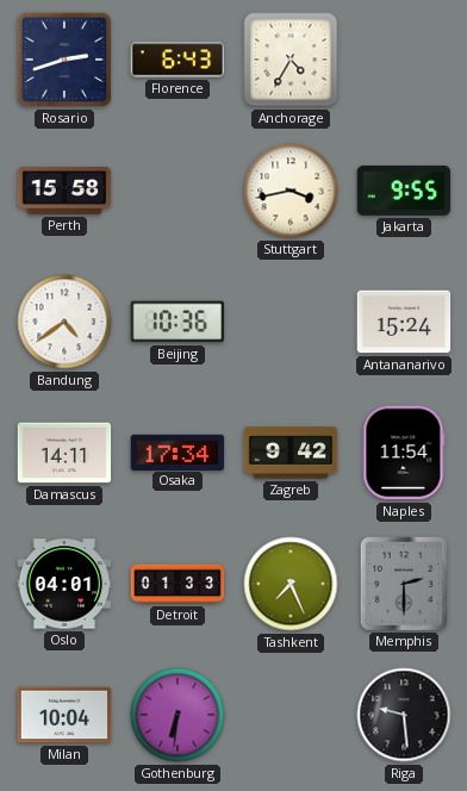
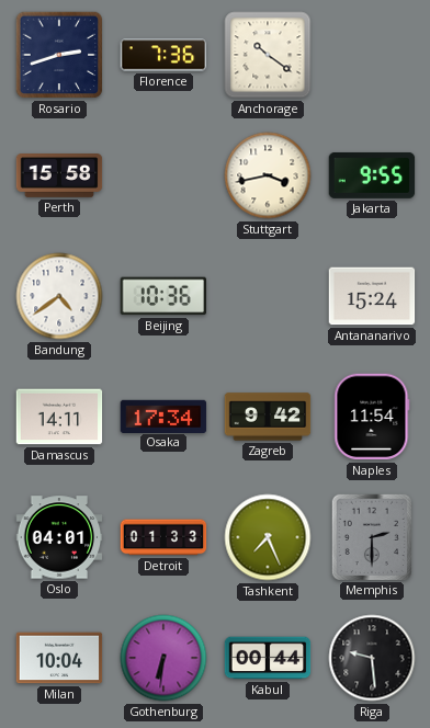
Florence: 6:43 -> 7:36
Anchorage: 4:35 -> 10:21
Kabul: none -> 00:44
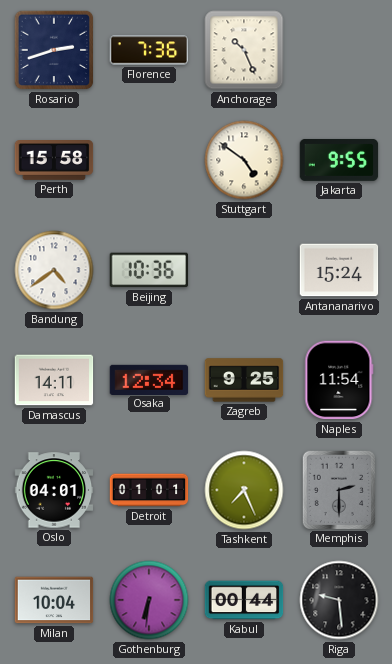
Anchorage: 10:21 -> 10:26
Stuttgart: 3:43 -> 4:51
Osaka: 17:34 -> 12:34
Zagreb: 9:42 -> 9:25
Detroit: 01:33 -> 01:01
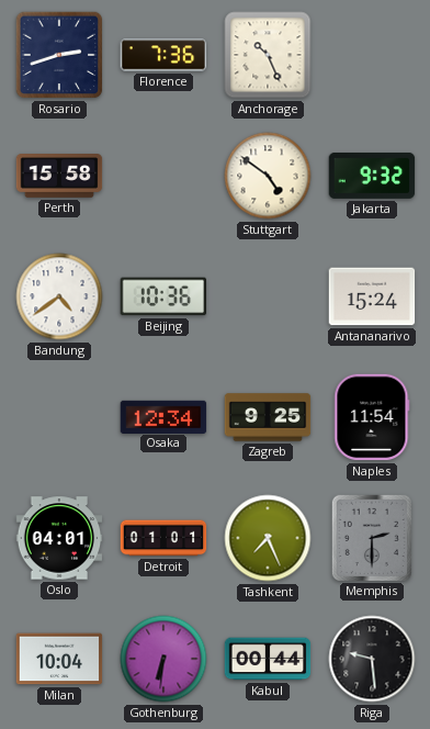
Jakarta: 9:55 -> 9:32
Damascus: 14:11 -> none
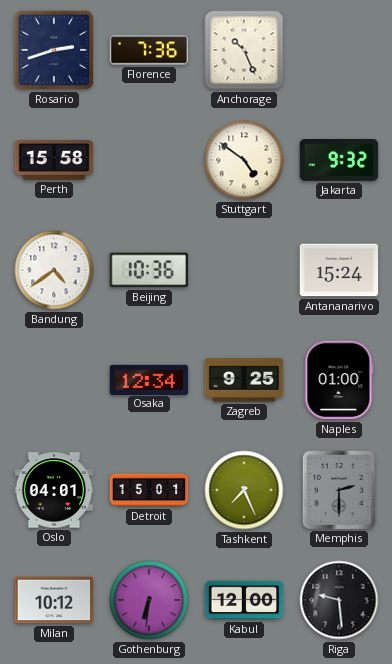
Naples: 11:54 -> 01:00
Detroit: 01:01 -> 15:01
Milan: 10:04 -> 10:12
Kabul: 00:44 -> 12:00
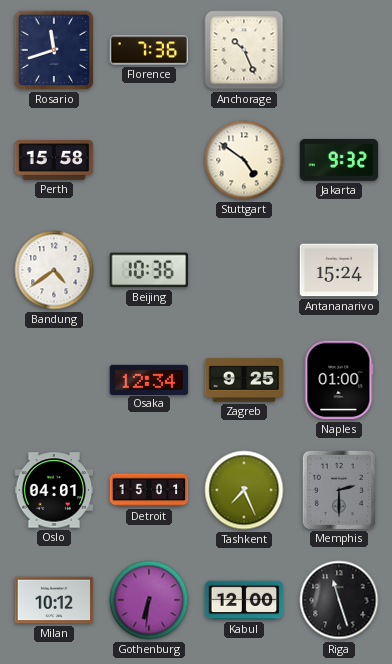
Rosario: 2:42 -> 11:42
Riga: 9:29 -> 11:27
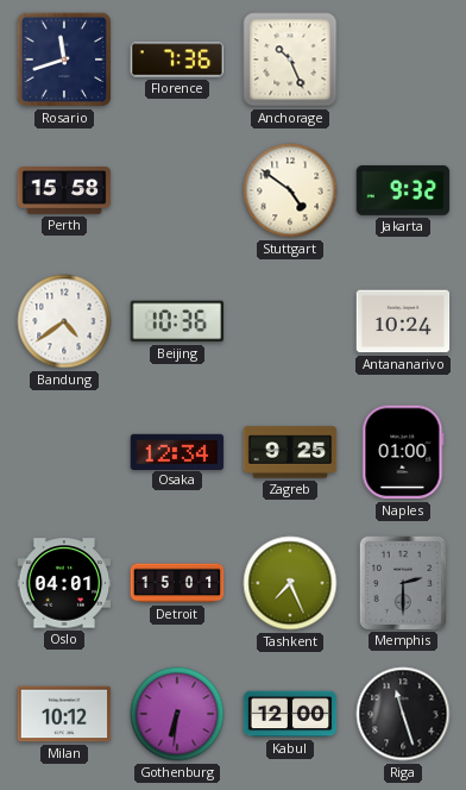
Antananarivo: 15:24 -> 10:24
